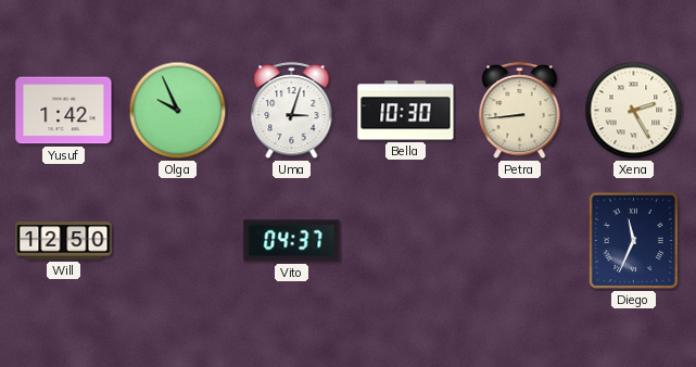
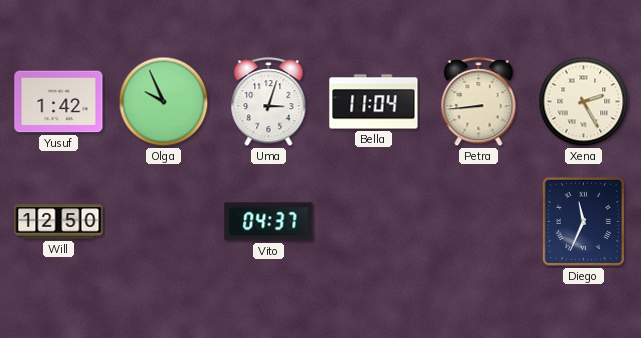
Bella: 10:30 -> 11:04
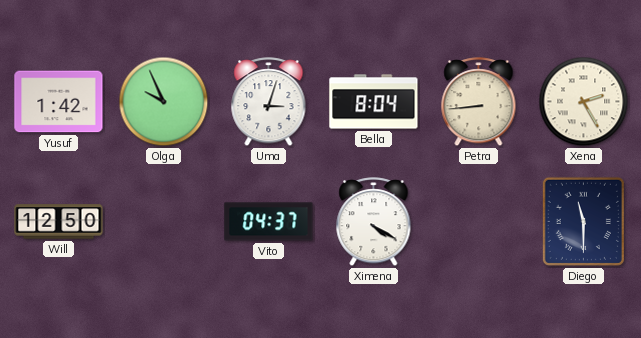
Bella: 11:04 -> 8:04
Ximena: none -> 4:20
Diego: 11:34 -> 11:30
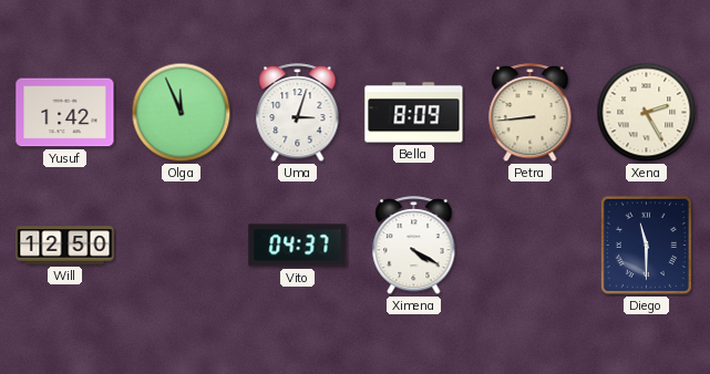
Olga: 9:56 -> 11:56
Bella: 8:04 -> 8:09
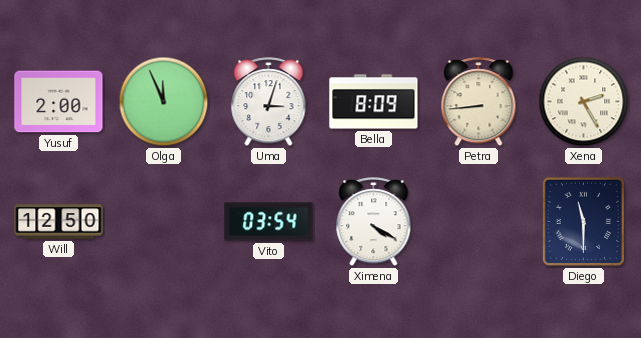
Yusuf: 1:42 -> 2:00
Vito: 04:37 -> 03:54
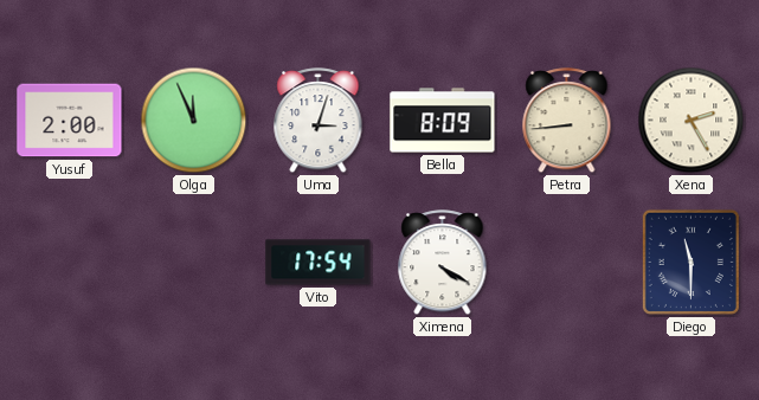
Will: 12:50 -> none
Vito: 03:54 -> 17:54
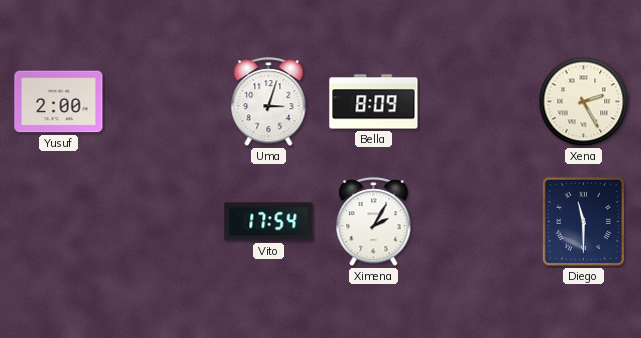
Olga: 11:56 -> none
Petra: 8:44 -> none
Ximena: 4:20 -> 2:05
